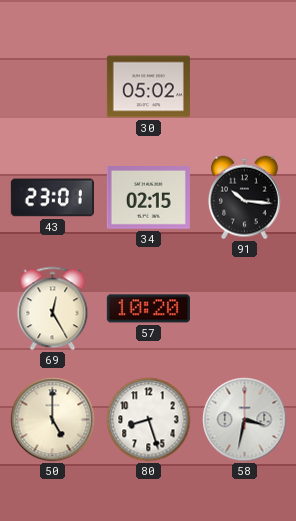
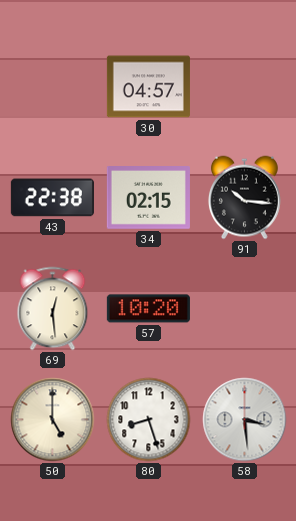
30: 05:02 -> 04:57
43: 23:01 -> 22:38
69: 12:25 -> 12:29
58: 3:32 -> 3:29
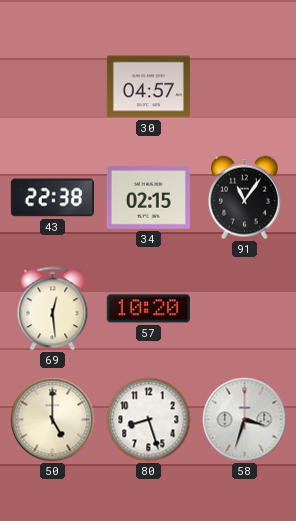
91: 10:16 -> 11:06
58: 3:29 -> 3:33
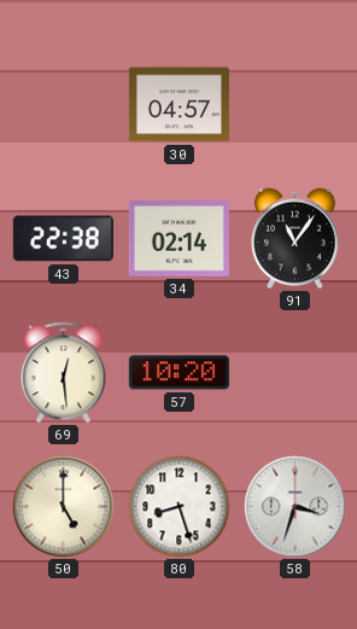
34: 02:15 -> 02:14
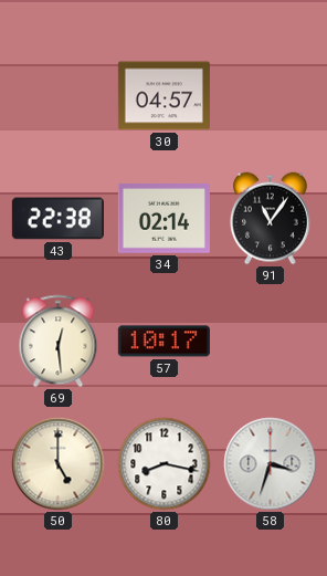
57: 10:20 -> 10:17
80: 8:27 -> 8:17
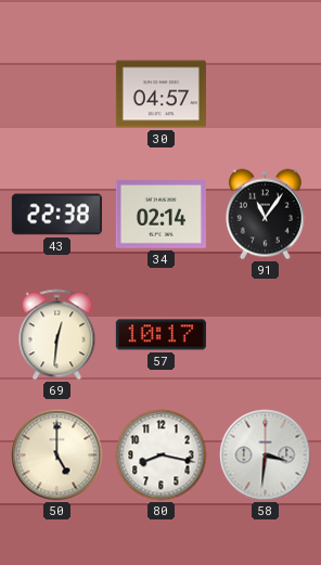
69: 12:29 -> 12:31
58: 3:33 -> 3:31
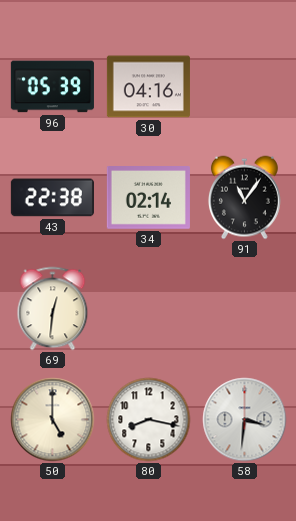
96: none -> 05:39
30: 04:57 -> 04:16
57: 10:17 -> none
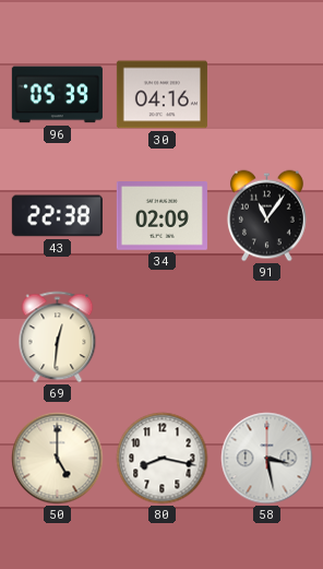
34: 02:14 -> 02:09
58: 3:31 -> 3:28
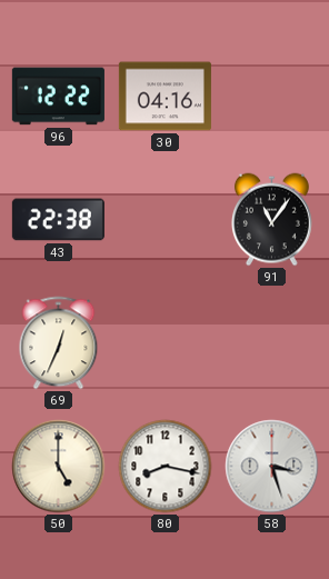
96: 05:39 -> 12:22
34: 02:09 -> none
69: 12:31 -> 12:34
58: 3:28 -> 3:27
